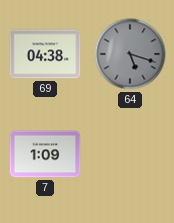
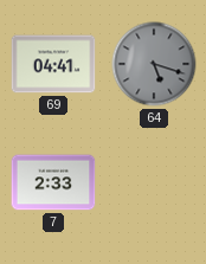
69: 04:38 -> 04:41
7: 1:09 -> 2:33
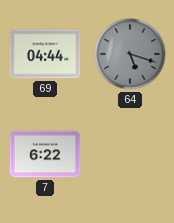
69: 04:41 -> 04:44
7: 2:33 -> 6:22
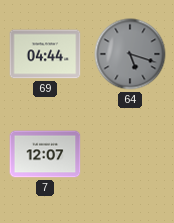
7: 6:22 -> 12:07
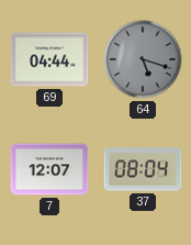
37: none -> 08:04
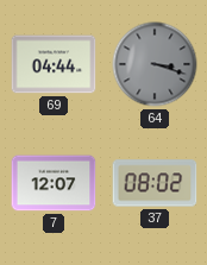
64: 5:18 -> 3:18
37: 08:04 -> 08:02
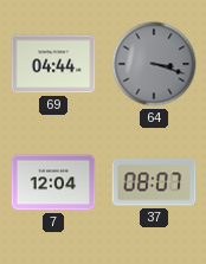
7: 12:07 -> 12:04
37: 08:02 -> 08:07
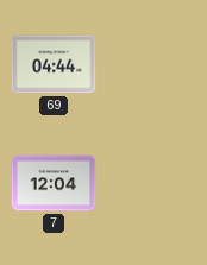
64: 3:18 -> none
37: 08:07 -> none
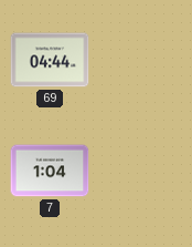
7: 12:04 -> 1:04
